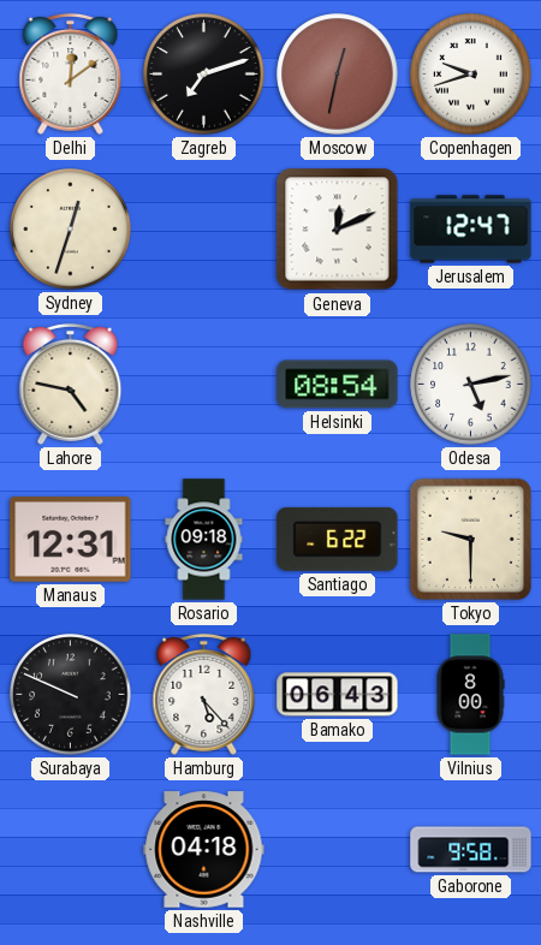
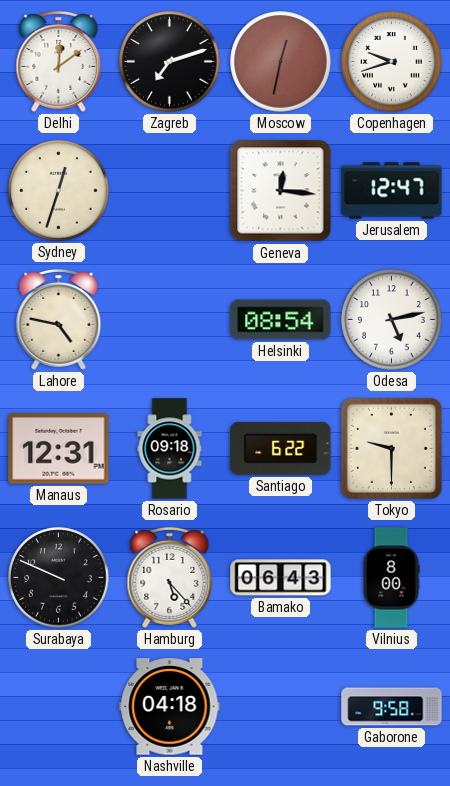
Geneva: 12:11 -> 12:16
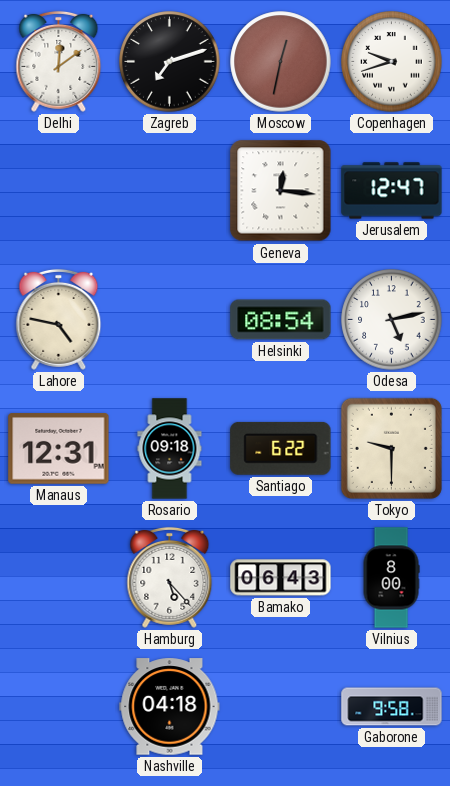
Sydney: 12:33 -> none
Surabaya: 9:49 -> none
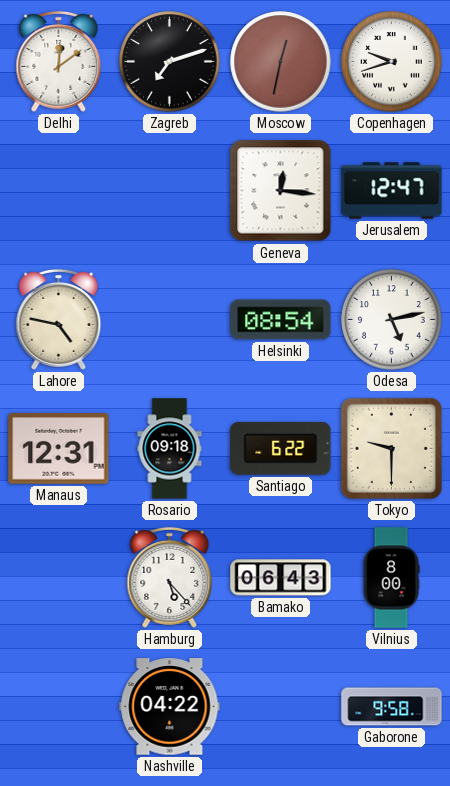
Nashville: 04:18 -> 04:22
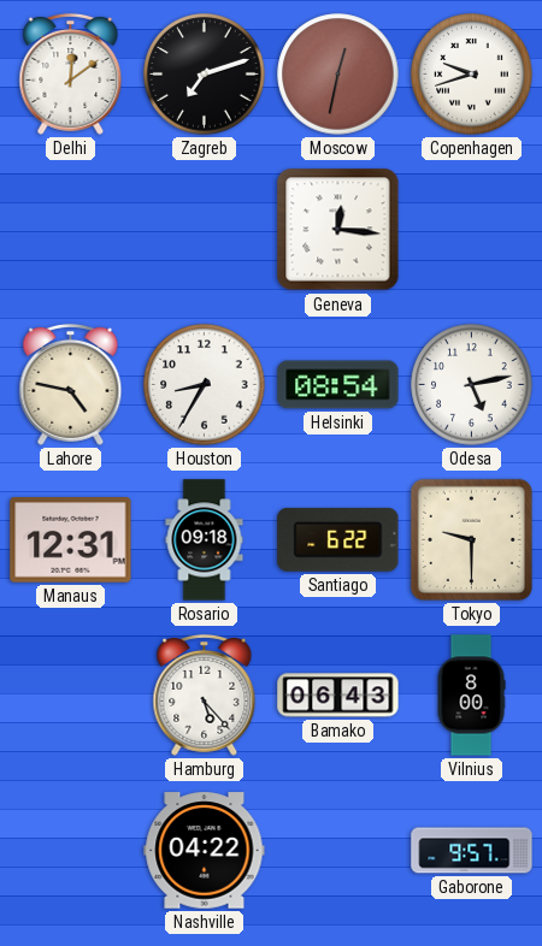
Jerusalem: 12:47 -> none
Houston: none -> 8:35
Gaborone: 9:58 -> 9:57
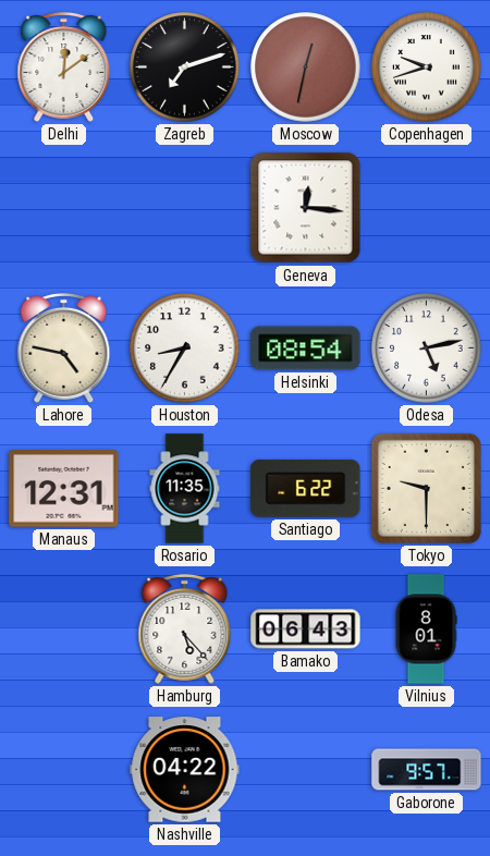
Rosario: 09:18 -> 11:35
Vilnius: 8:00 -> 8:01
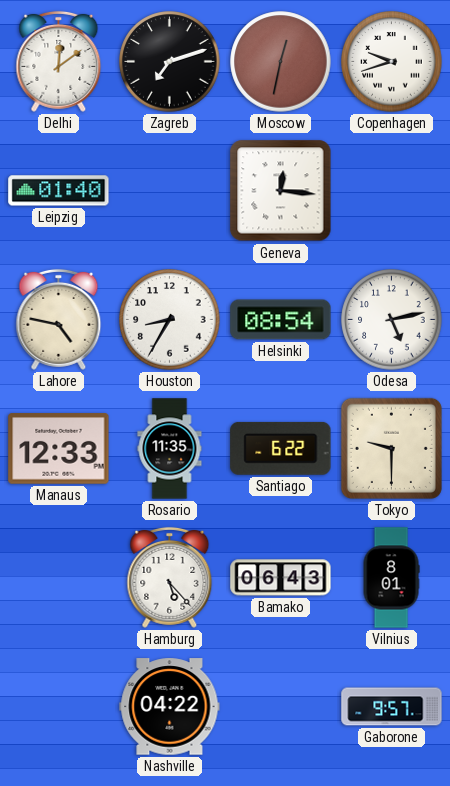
Leipzig: none -> 01:40
Manaus: 12:31 -> 12:33
